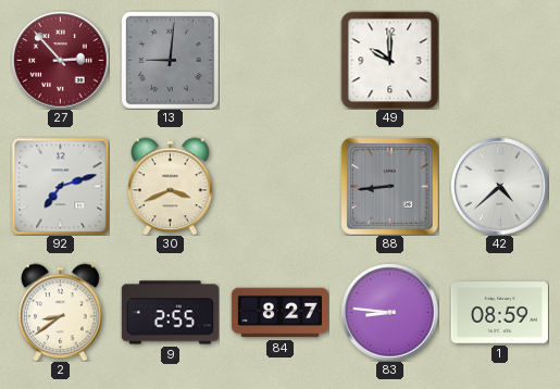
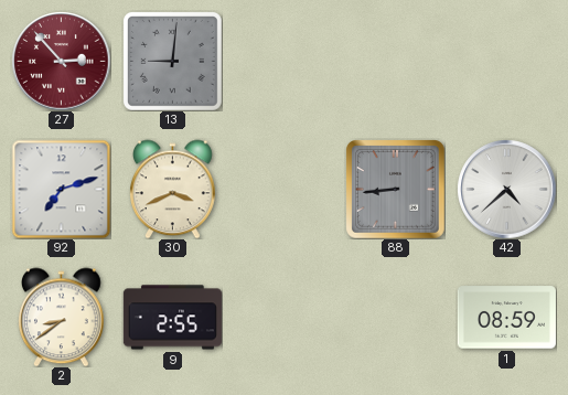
49: 10:00 -> none
84: 8:27 -> none
83: 8:46 -> none
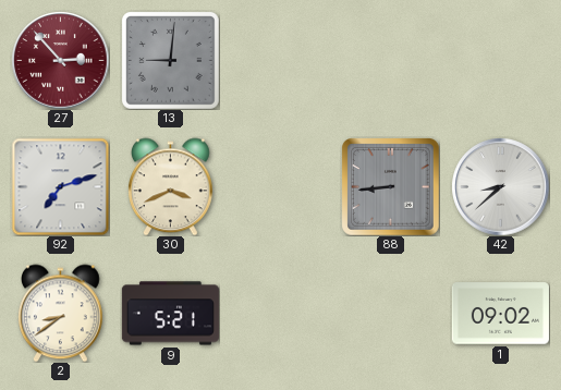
42: 4:38 -> 8:38
9: 2:55 -> 5:21
1: 08:59 -> 09:02
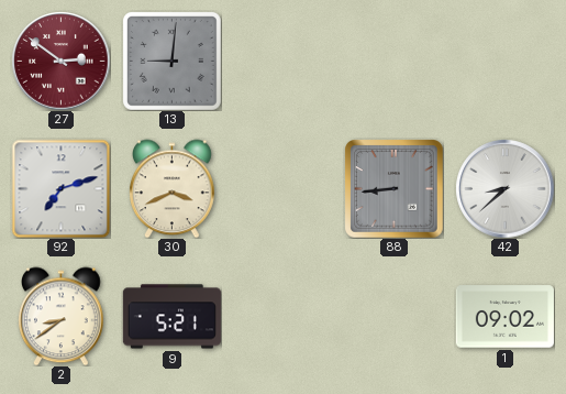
27: 2:53 -> 2:51
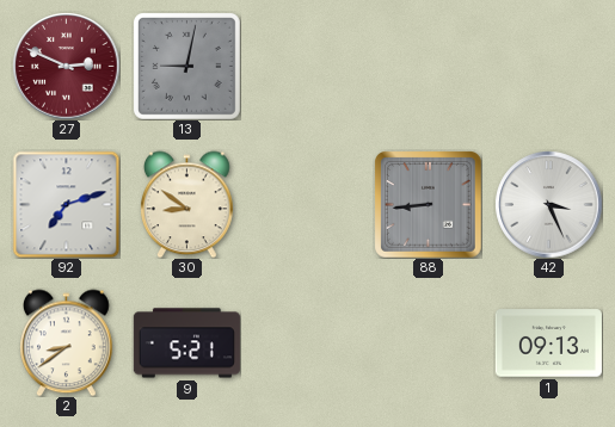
27: 2:51 -> 2:49
13: 9:01 -> 9:02
30: 3:41 -> 8:51
42: 8:38 -> 3:26
1: 09:02 -> 09:13
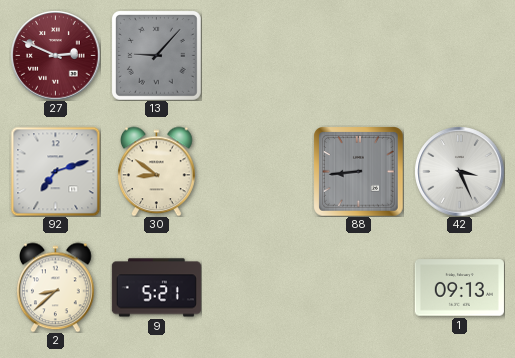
13: 9:02 -> 9:07
2: 8:39 -> 8:38
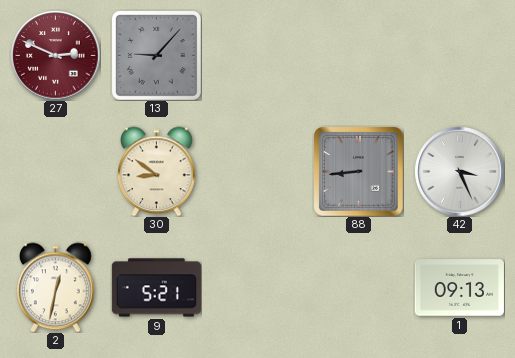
92: 7:12 -> none
2: 8:38 -> 12:32
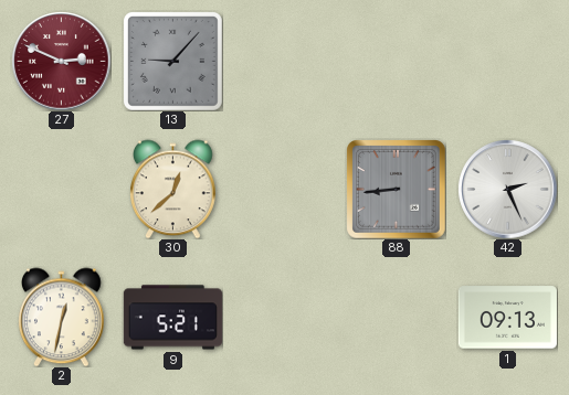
30: 8:51 -> 12:38
42: 3:26 -> 2:26
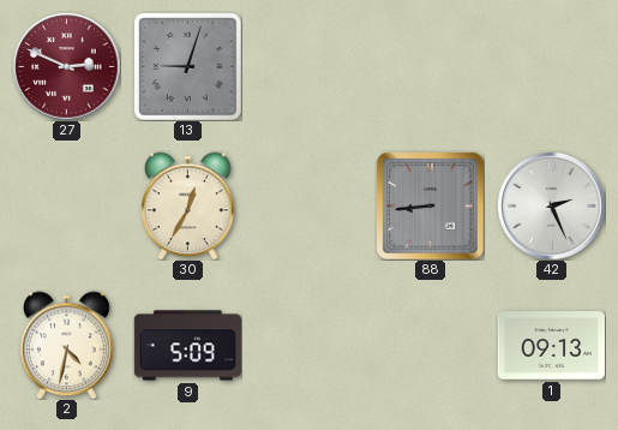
13: 9:07 -> 9:03
30: 12:38 -> 12:35
2: 12:32 -> 4:32
9: 5:21 -> 5:09
